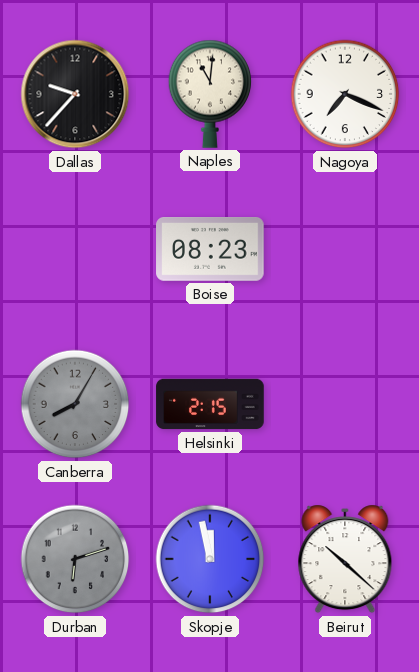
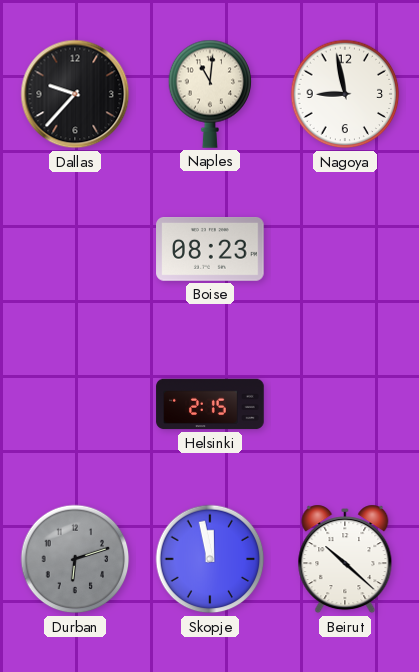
Nagoya: 7:19 -> 8:58
Canberra: 8:05 -> none
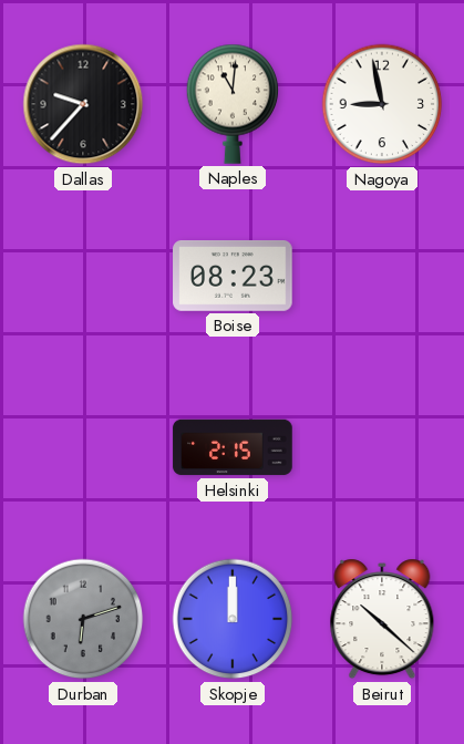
Skopje: 11:58 -> 12:00
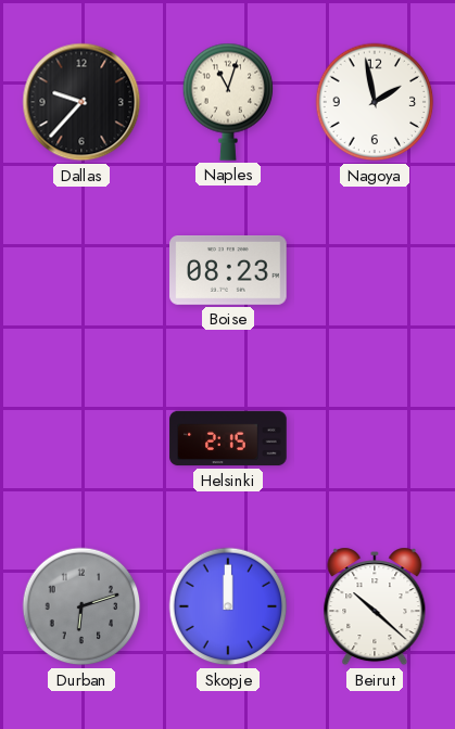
Naples: 11:01 -> 11:03
Nagoya: 8:58 -> 1:58
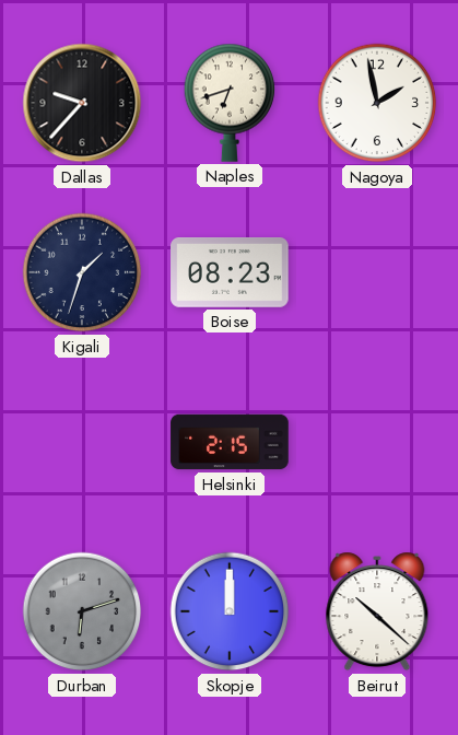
Naples: 11:03 -> 6:42
Kigali: none -> 1:33
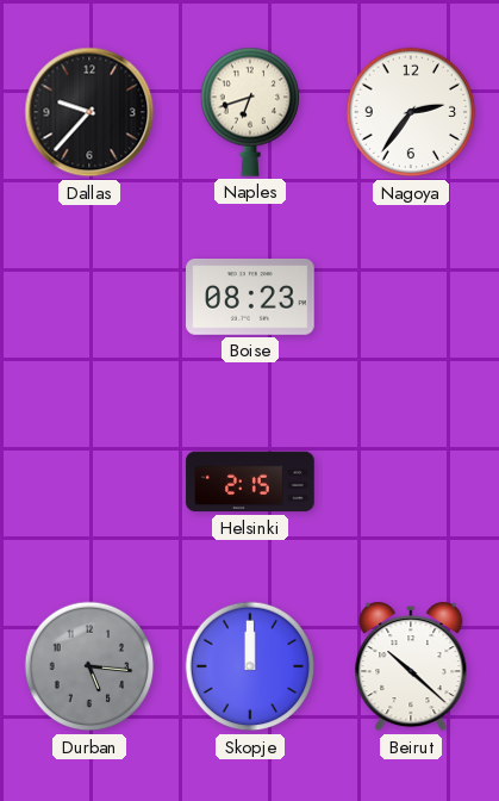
Nagoya: 1:58 -> 2:36
Kigali: 1:33 -> none
Durban: 6:12 -> 5:16
